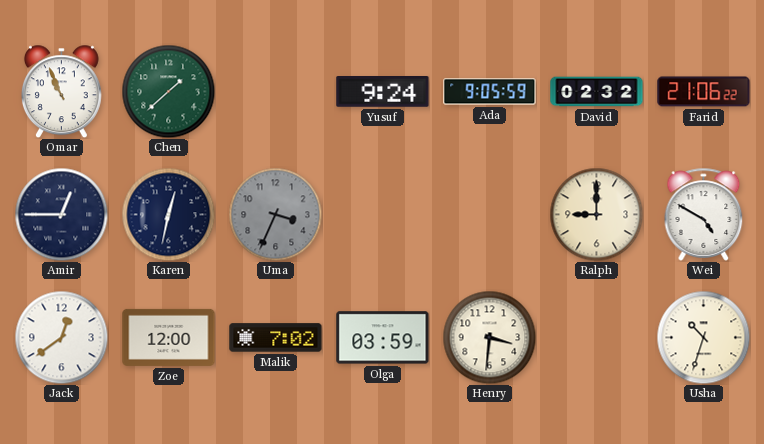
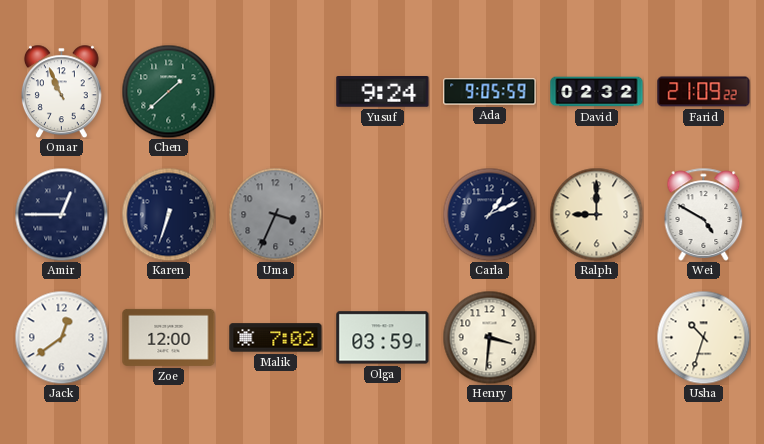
Farid: 21:06 -> 21:09
Karen: 12:32 -> 6:33
Carla: none -> 1:11
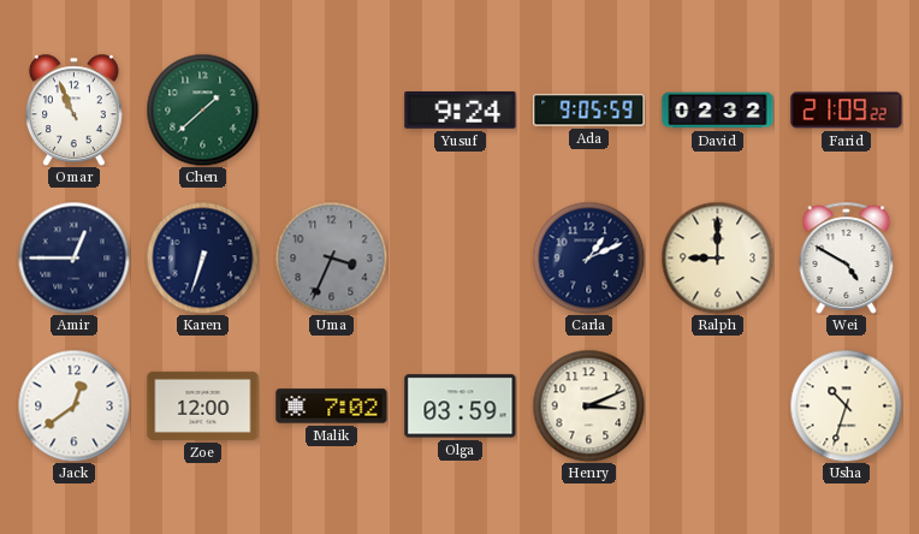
Henry: 3:31 -> 3:11
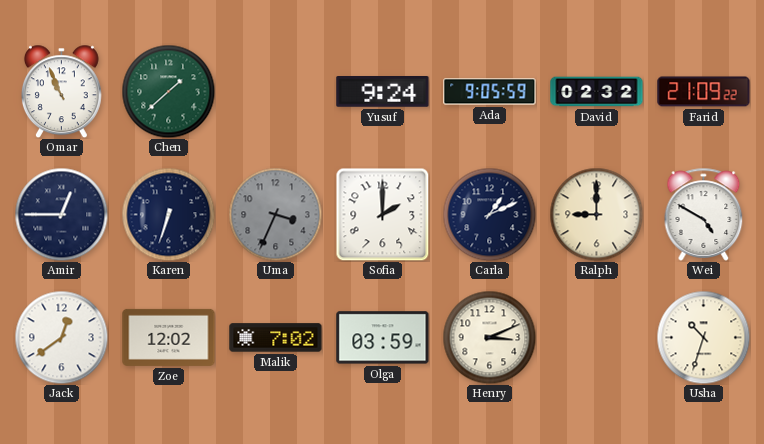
Sofia: none -> 2:00
Zoe: 12:00 -> 12:02
